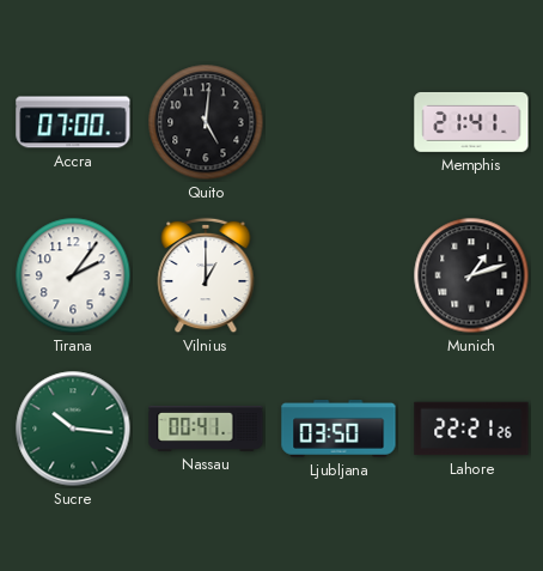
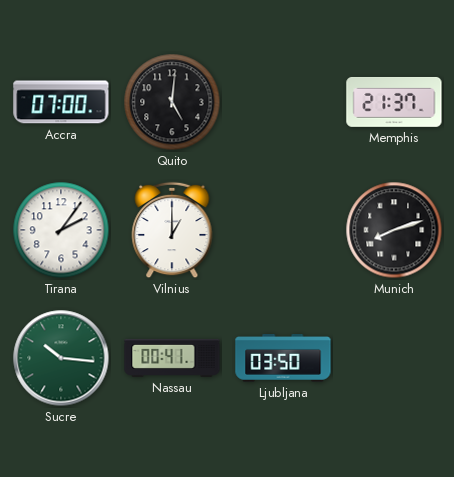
Memphis: 21:41 -> 21:37
Munich: 1:12 -> 8:12
Lahore: 22:21 -> none
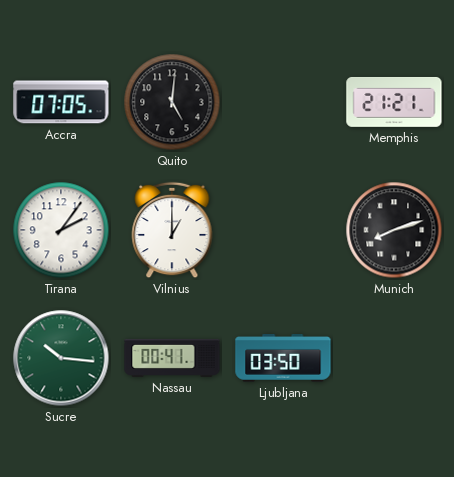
Accra: 07:00 -> 07:05
Memphis: 21:37 -> 21:21
